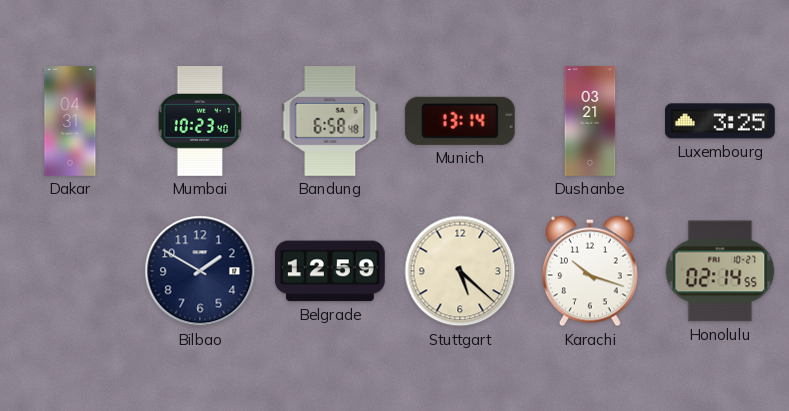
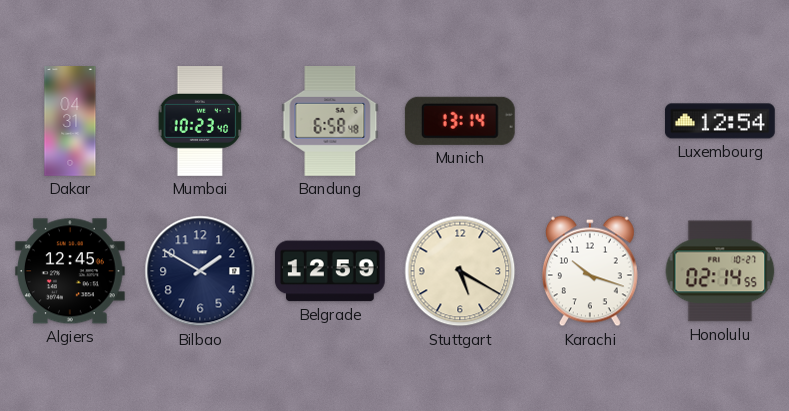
Dushanbe: 03:21 -> none
Luxembourg: 3:25 -> 12:54
Algiers: none -> 12:45
Stuttgart: 5:22 -> 5:20
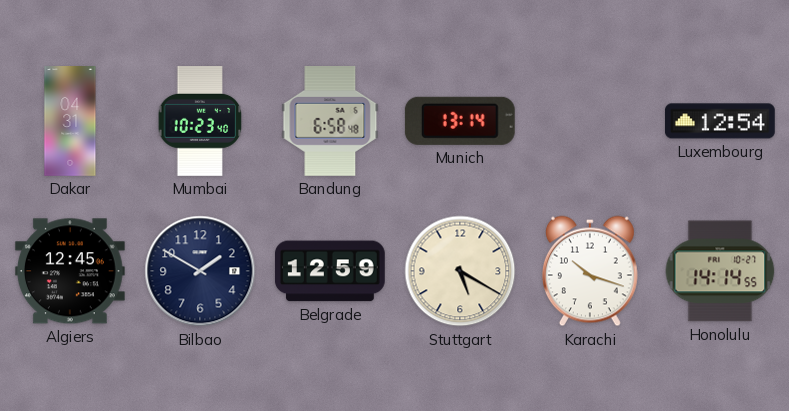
Honolulu: 02:14 -> 14:14
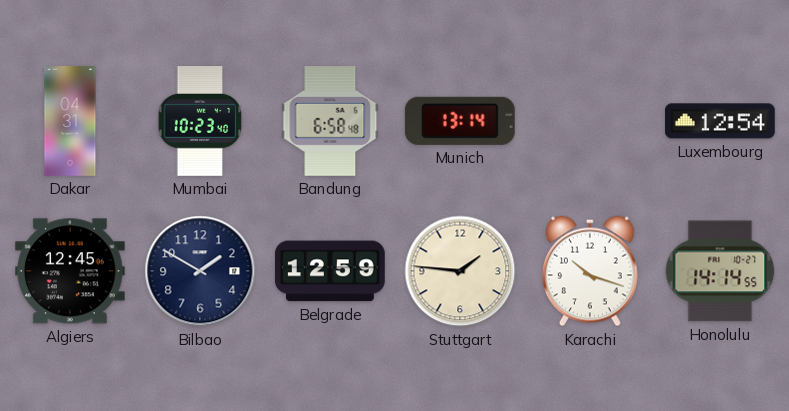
Stuttgart: 5:20 -> 1:46
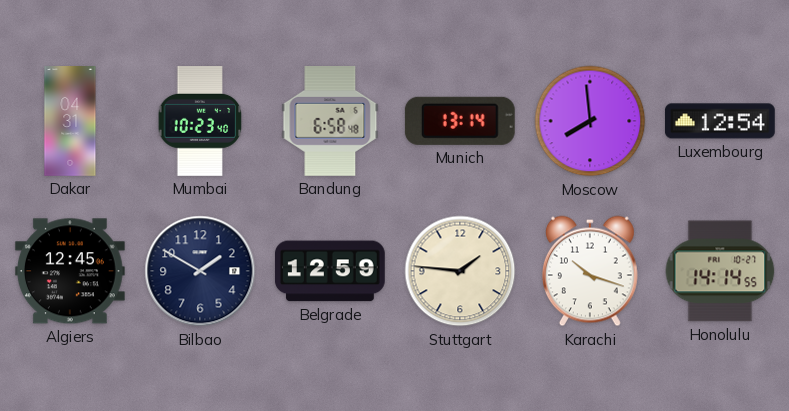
Moscow: none -> 7:59
